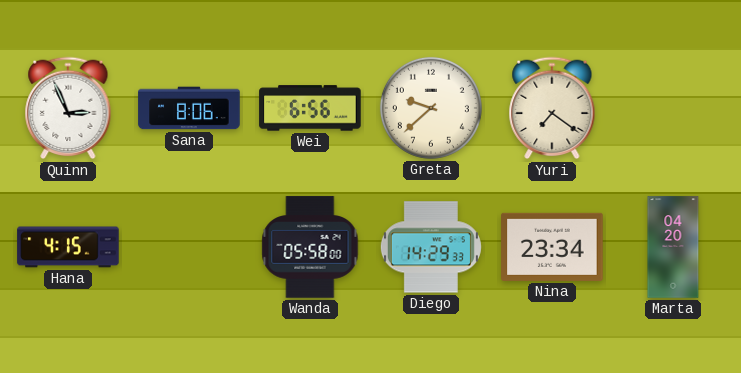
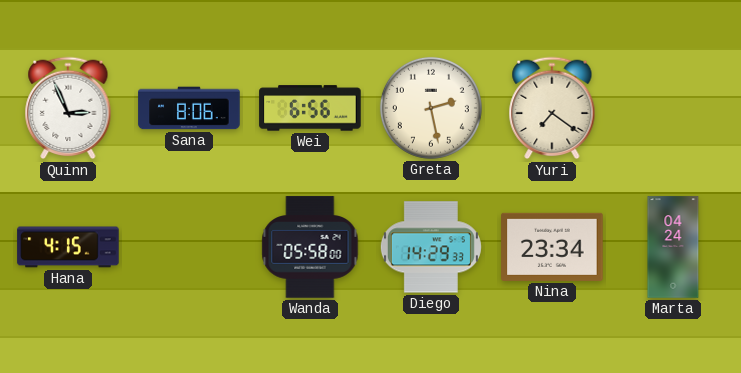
Greta: 9:38 -> 2:28
Marta: 04:20 -> 04:24
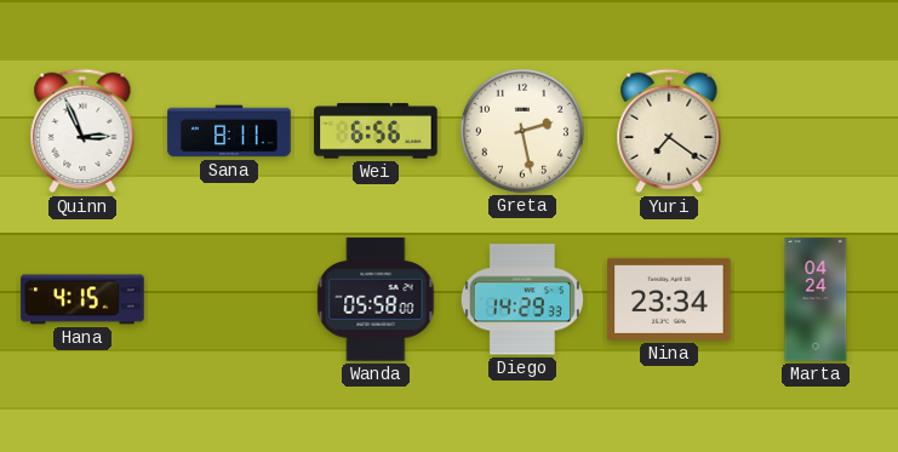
Sana: 8:06 -> 8:11
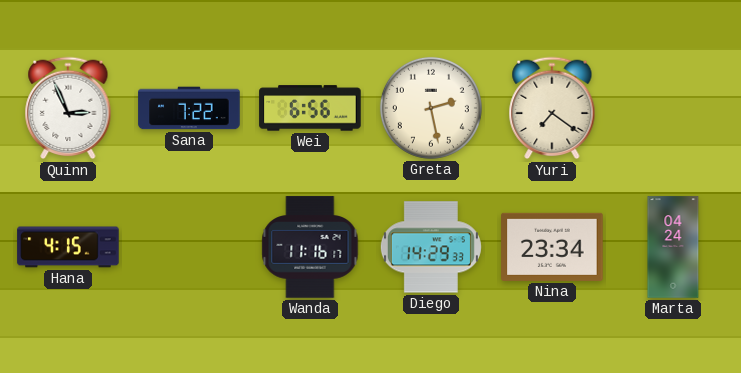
Sana: 8:11 -> 7:22
Wanda: 05:58 -> 11:16
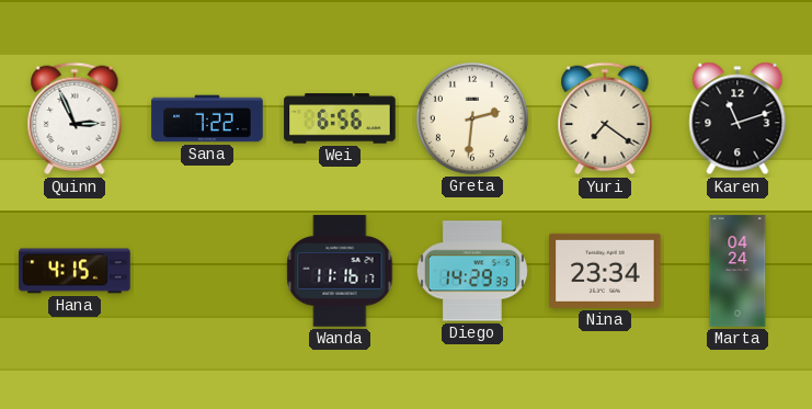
Greta: 2:28 -> 2:31
Karen: none -> 11:12
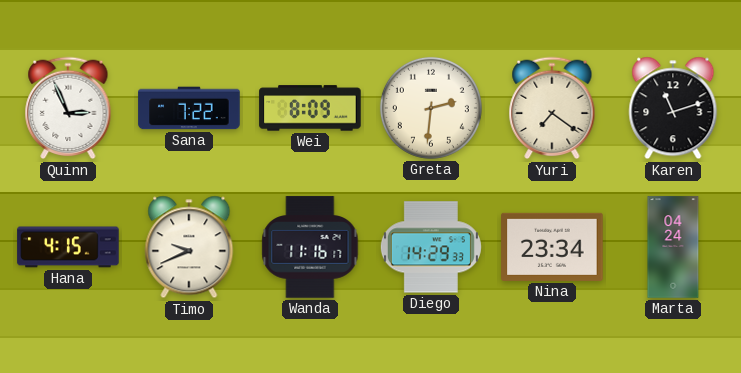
Wei: 6:56 -> 8:09
Timo: none -> 9:41
